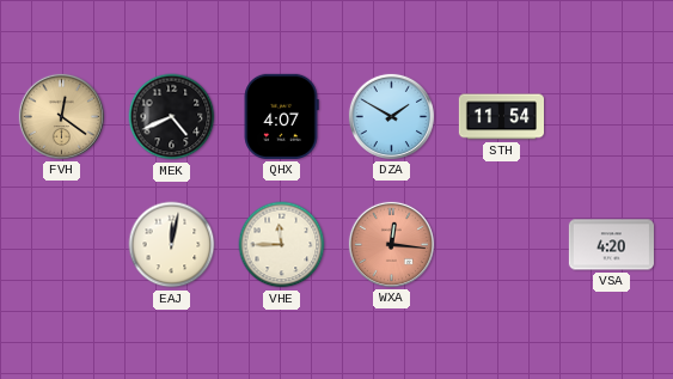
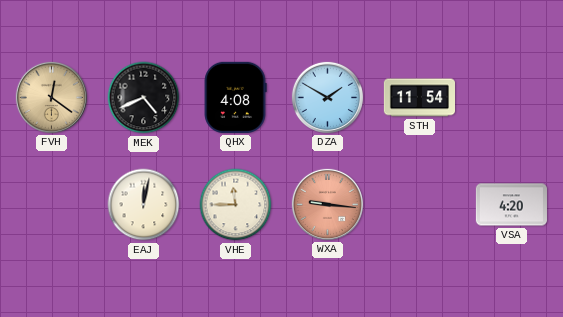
QHX: 4:07 -> 4:08
WXA: 12:16 -> 9:16
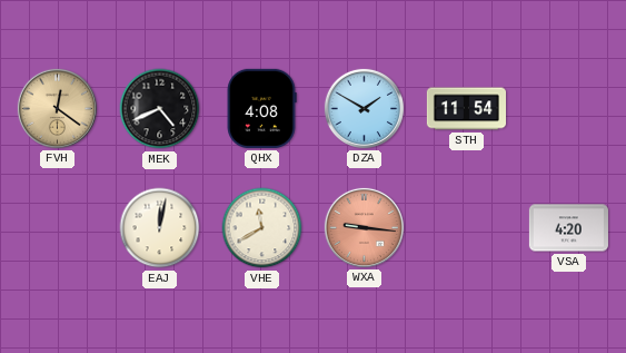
VHE: 11:45 -> 11:40
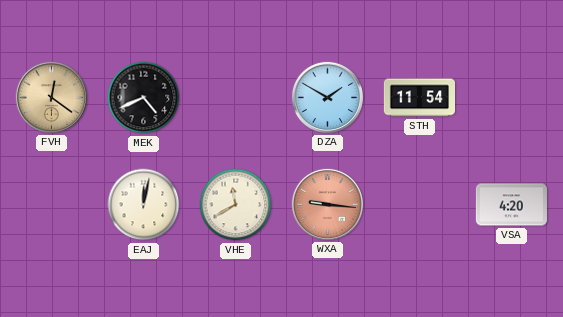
QHX: 4:08 -> none
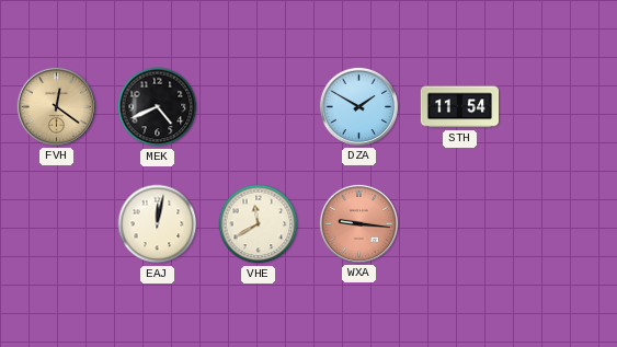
VSA: 4:20 -> none
